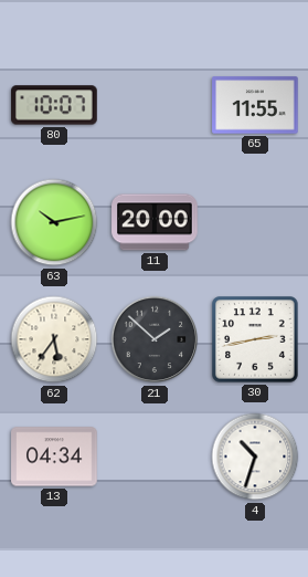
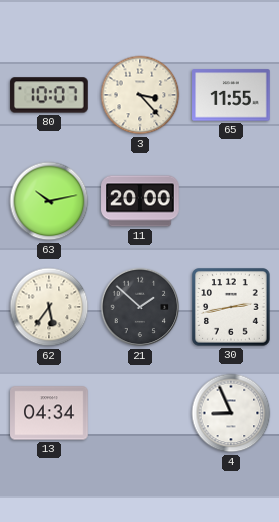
3: none -> 3:23
4: 10:33 -> 8:56
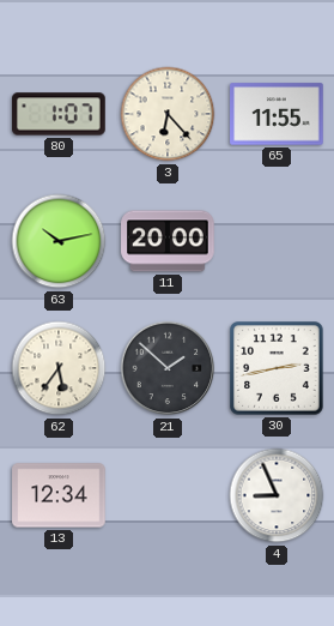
80: 10:07 -> 1:07
3: 3:23 -> 6:23
13: 04:34 -> 12:34
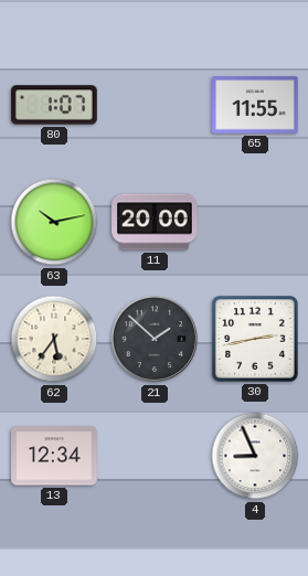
3: 6:23 -> none
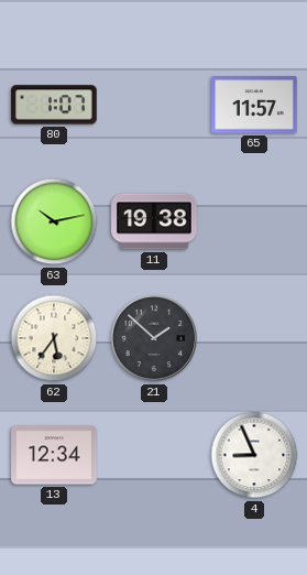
65: 11:55 -> 11:57
11: 20:00 -> 19:38
30: 2:43 -> none
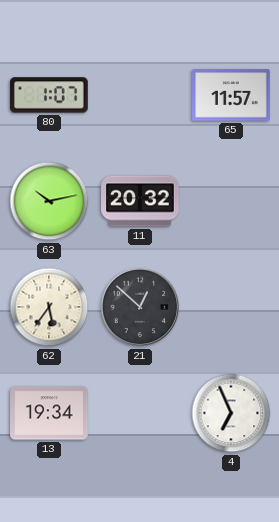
11: 19:38 -> 20:32
21: 1:52 -> 12:52
13: 12:34 -> 19:34
4: 8:56 -> 6:56
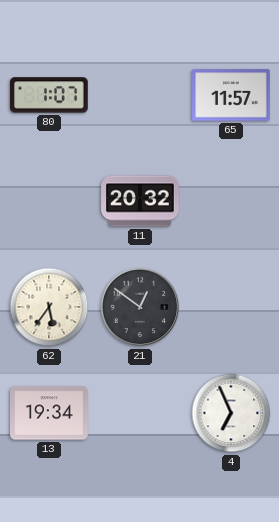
63: 10:13 -> none
21: 12:52 -> 12:51
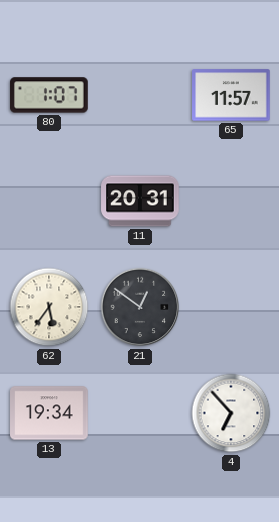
11: 20:32 -> 20:31
4: 6:56 -> 6:53
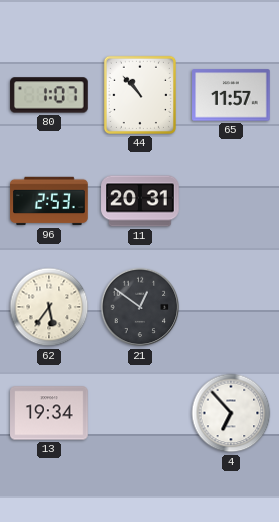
44: none -> 10:53
96: none -> 2:53
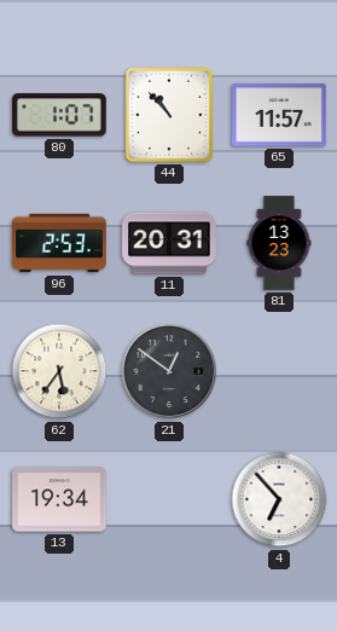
81: none -> 13:23
